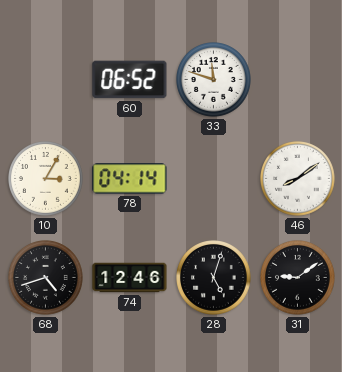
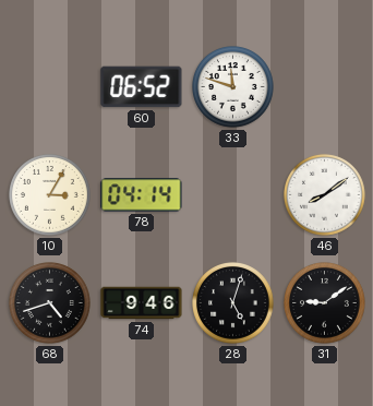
74: 12:46 -> 9:46
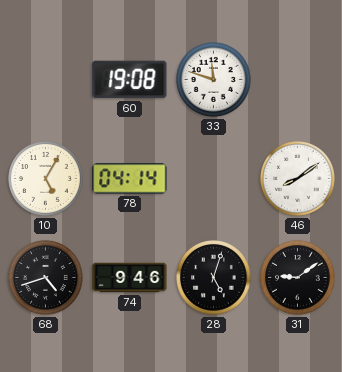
60: 06:52 -> 19:08
10: 3:05 -> 5:05
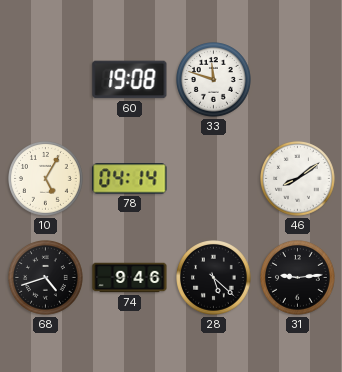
28: 5:03 -> 5:22
31: 9:09 -> 9:14
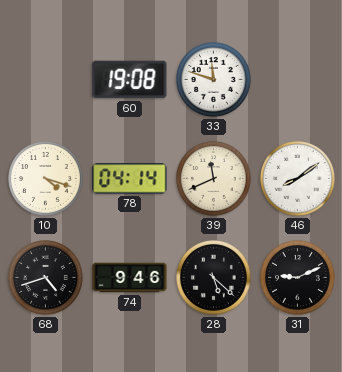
10: 5:05 -> 4:18
39: none -> 11:41
31: 9:14 -> 9:11
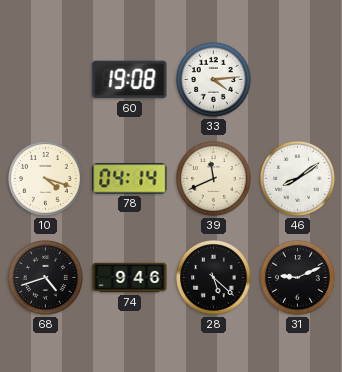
33: 11:48 -> 4:14
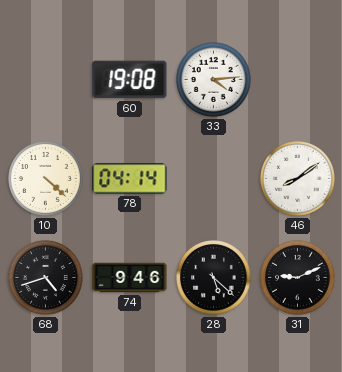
10: 4:18 -> 4:22
39: 11:41 -> none
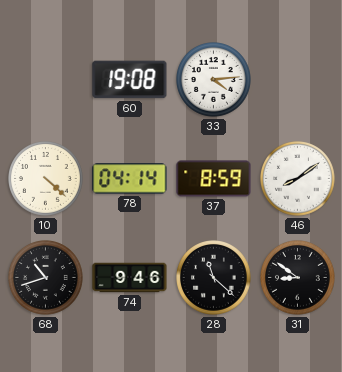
37: none -> 8:59
68: 4:42 -> 10:42
28: 5:22 -> 11:22
31: 9:11 -> 8:51
